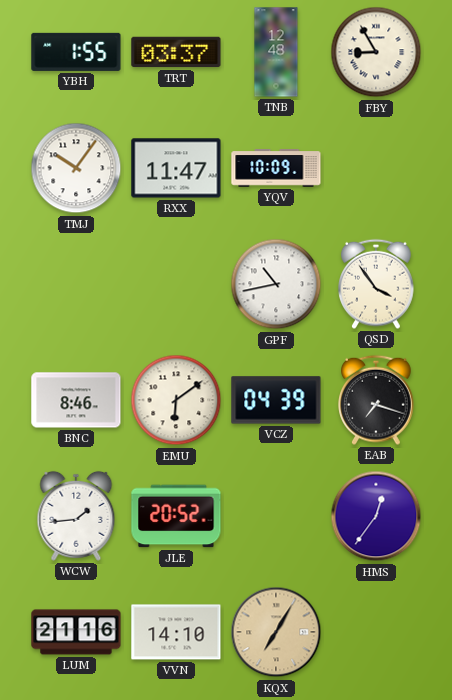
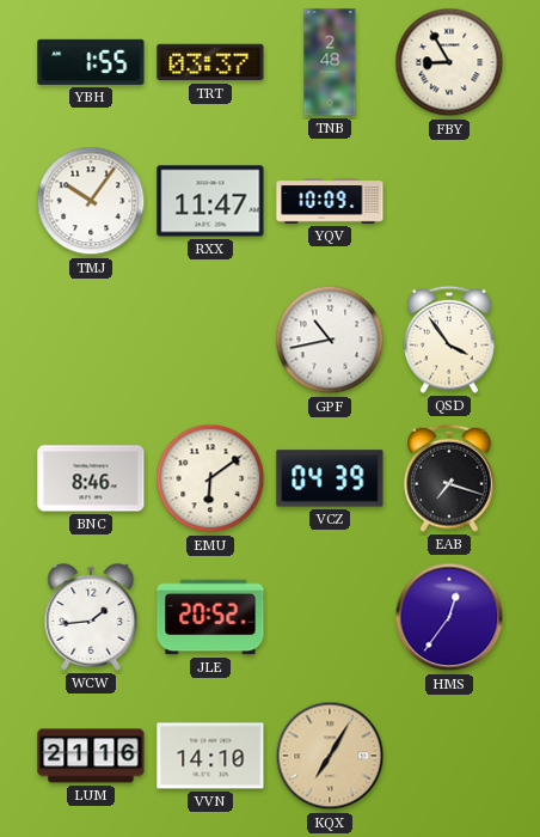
TNB: 12:48 -> 2:48
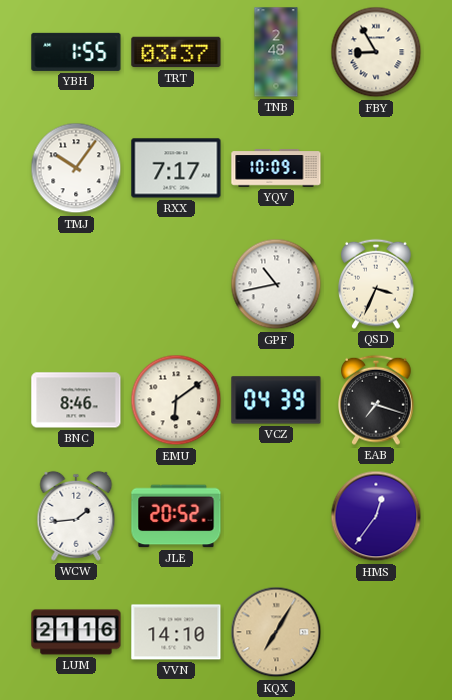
RXX: 11:47 -> 7:17
QSD: 3:54 -> 3:34
